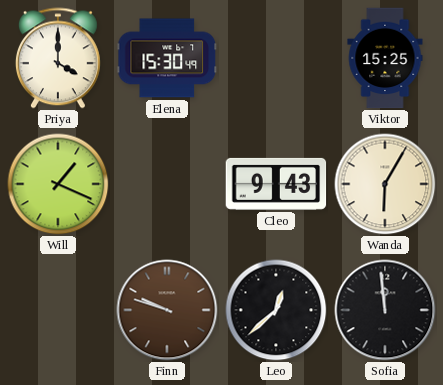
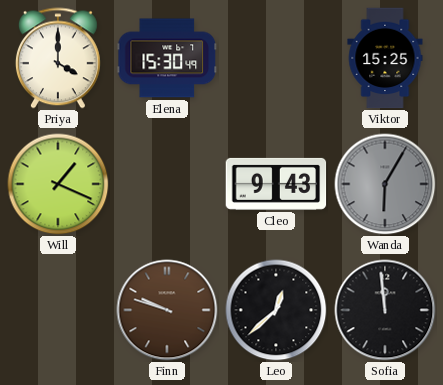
Wanda dial: cream -> grey
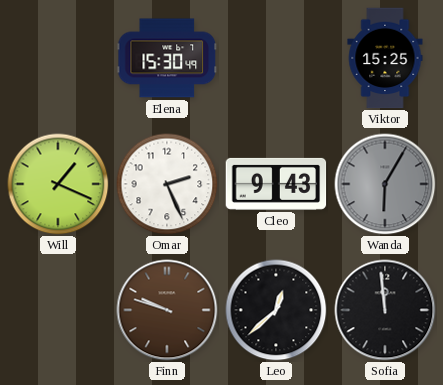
Priya: 4:00 -> none
Omar: none -> 2:26
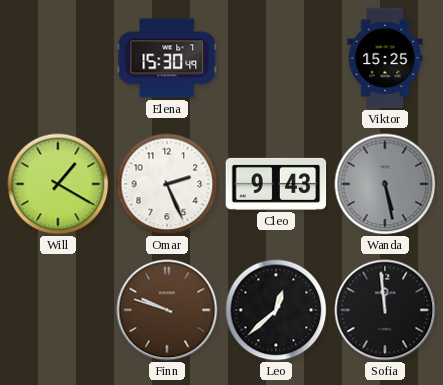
Will: 1:19 -> 1:20
Wanda: 6:05 -> 5:28
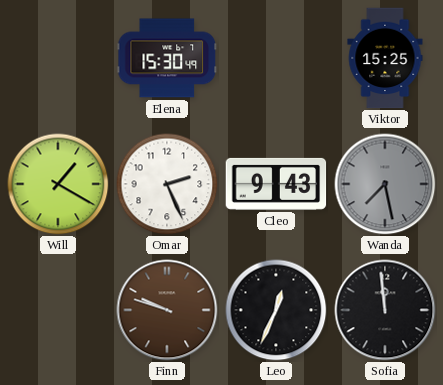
Wanda: 5:28 -> 7:28
Leo: 12:38 -> 12:34
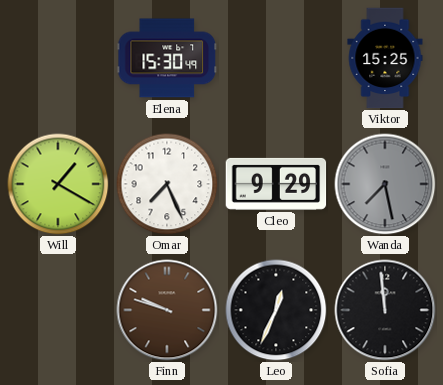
Omar: 2:26 -> 7:26
Cleo: 9:43 -> 9:29
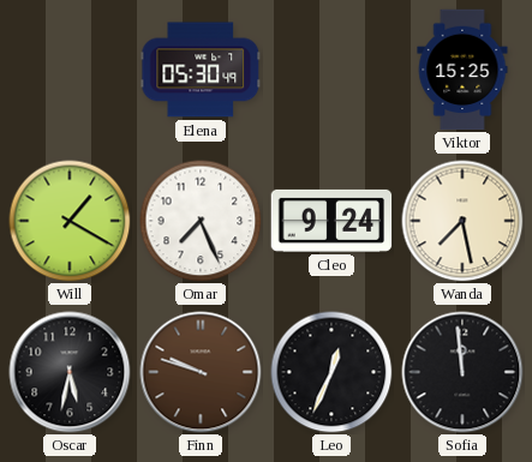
Elena: 15:30 -> 05:30
Cleo: 9:29 -> 9:24
Wanda dial: grey -> cream
Oscar: none -> 5:32
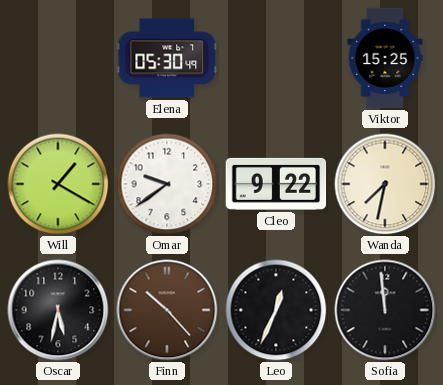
Omar: 7:26 -> 9:39
Cleo: 9:24 -> 9:22
Wanda: 7:28 -> 7:32
Finn: 9:48 -> 10:23
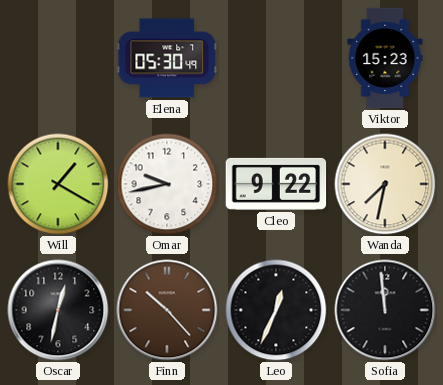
Viktor: 15:25 -> 15:23
Omar: 9:39 -> 9:43
Oscar: 5:32 -> 12:32
